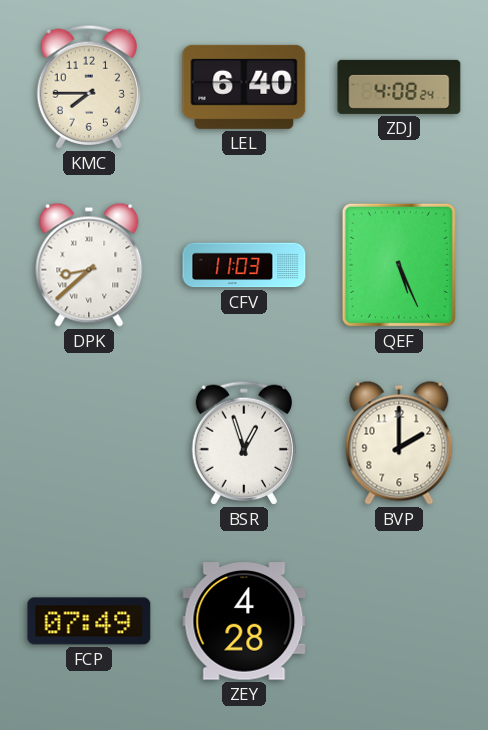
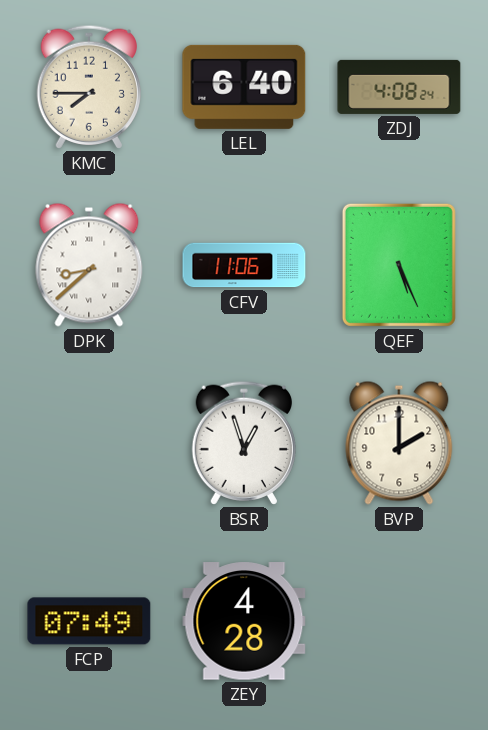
CFV: 11:03 -> 11:06
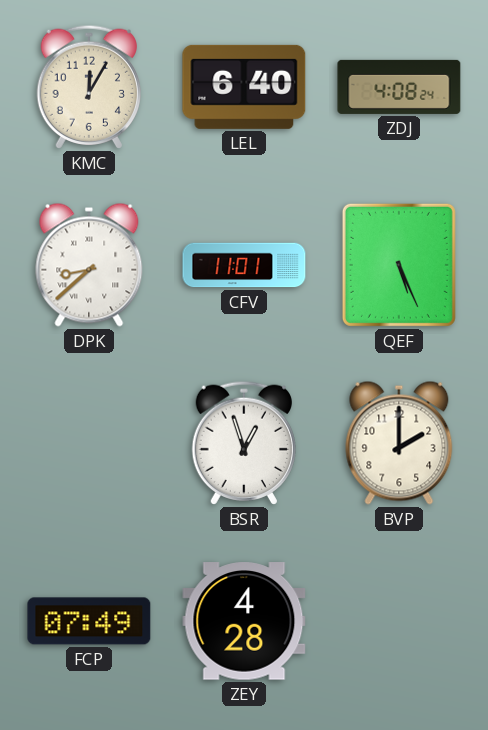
KMC: 7:45 -> 12:05
CFV: 11:06 -> 11:01
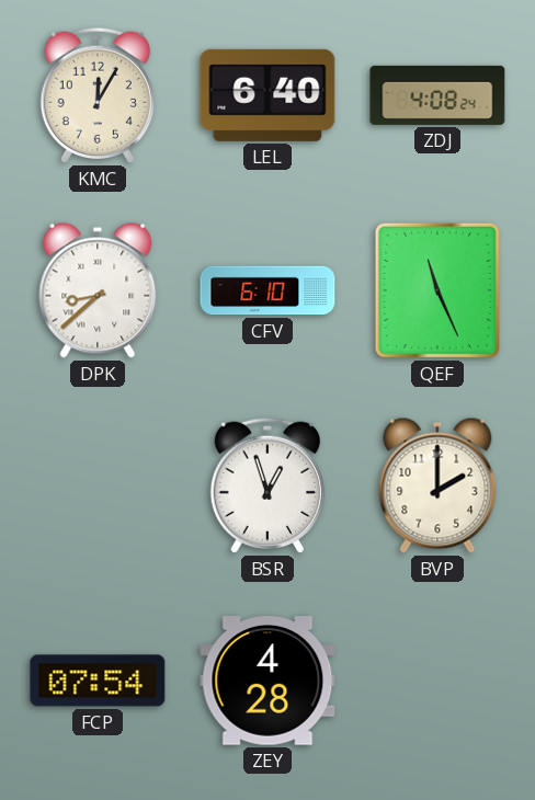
CFV: 11:01 -> 6:10
QEF: 5:26 -> 11:26
FCP: 07:49 -> 07:54
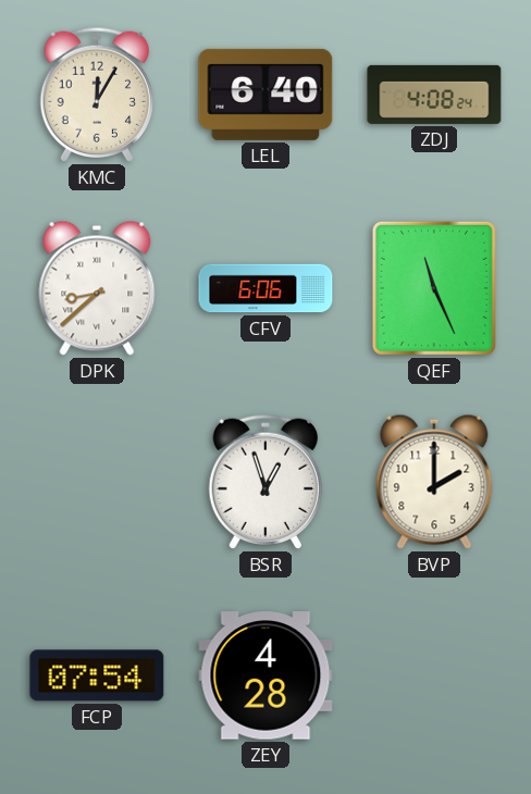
CFV: 6:10 -> 6:06
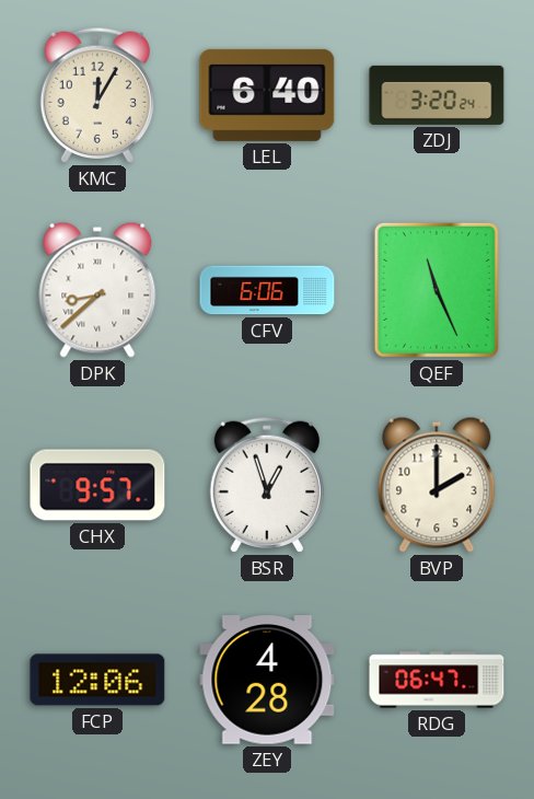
ZDJ: 4:08 -> 3:20
CHX: none -> 9:57
FCP: 07:54 -> 12:06
RDG: none -> 06:47
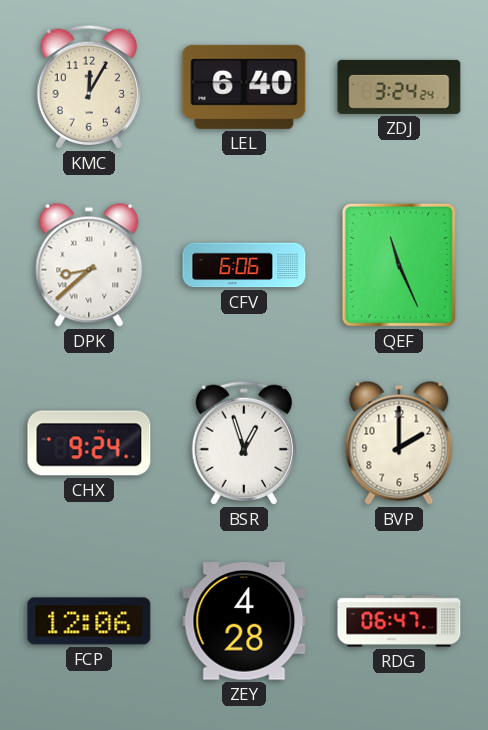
ZDJ: 3:20 -> 3:24
CHX: 9:57 -> 9:24
